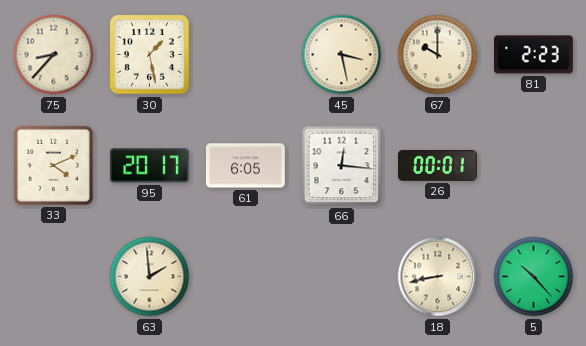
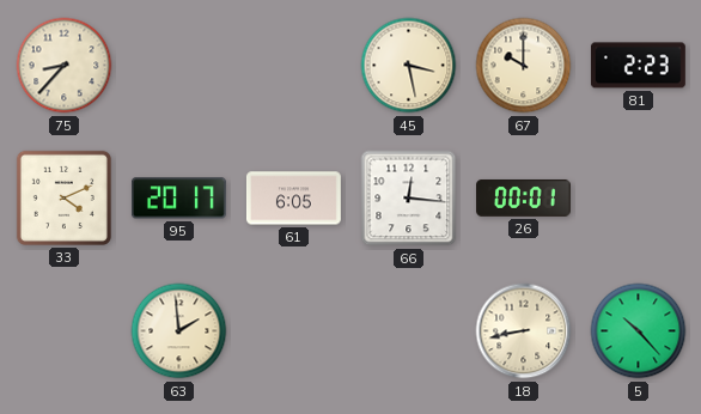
30: 1:28 -> none
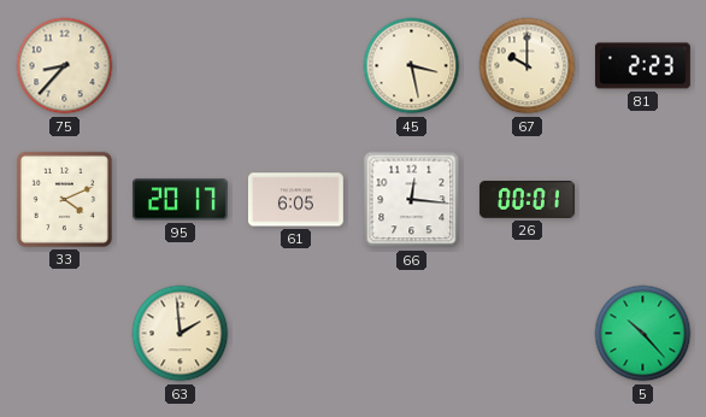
18: 8:43 -> none
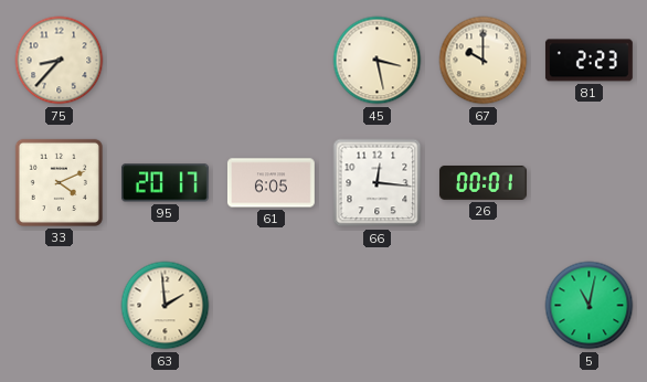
5: 10:23 -> 11:02
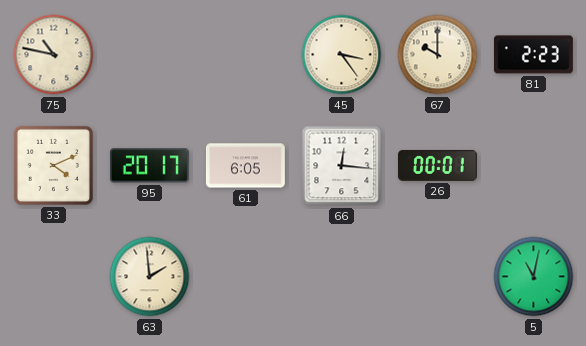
75: 8:37 -> 10:47
45: 3:28 -> 3:24
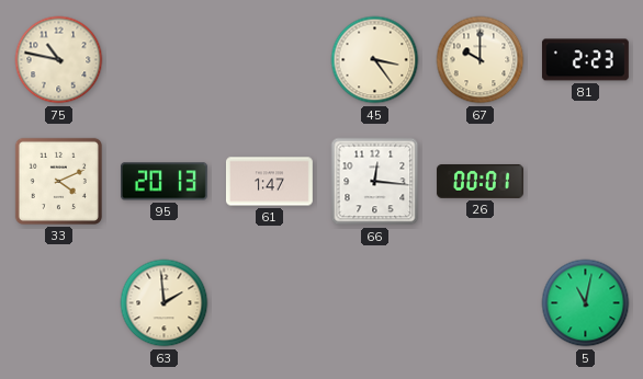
95: 20:17 -> 20:13
61: 6:05 -> 1:47
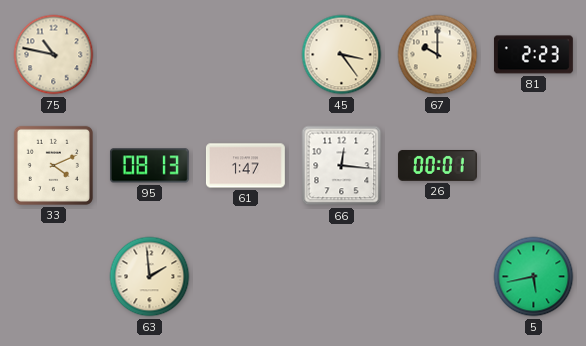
95: 20:13 -> 08:13
5: 11:02 -> 5:43
